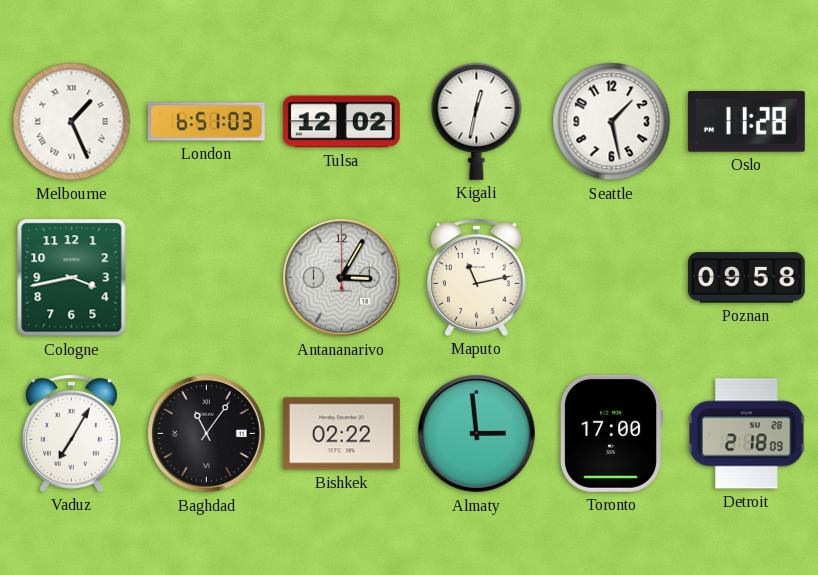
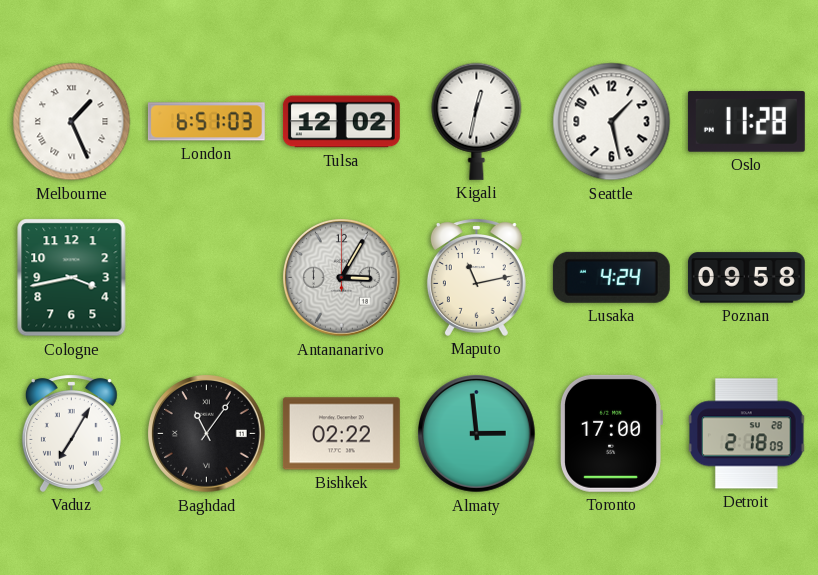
Lusaka: none -> 4:24
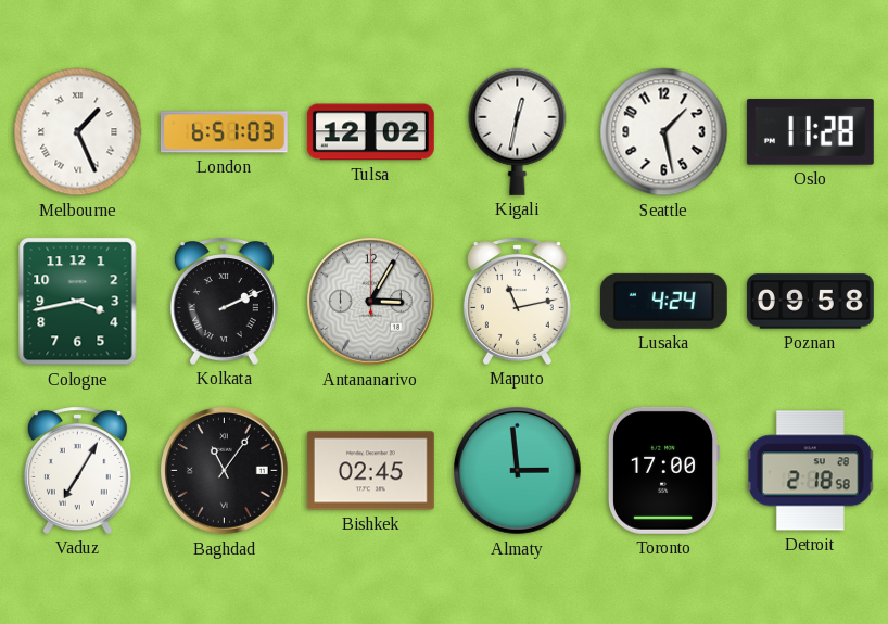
Kolkata: none -> 2:11
Bishkek: 02:22 -> 02:45
Detroit: 2:18:09 -> 2:18:58
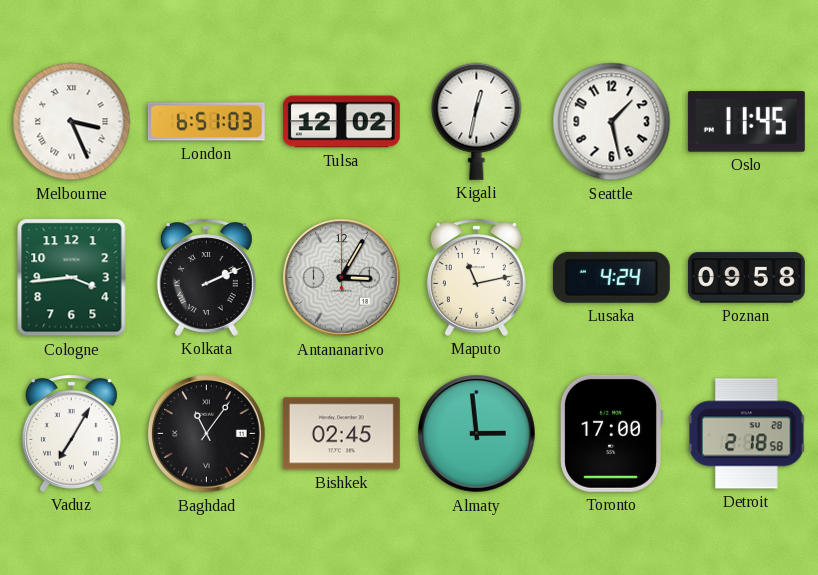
Melbourne: 1:26 -> 3:26
Oslo: 11:28 -> 11:45
Cologne: 3:43 -> 3:44
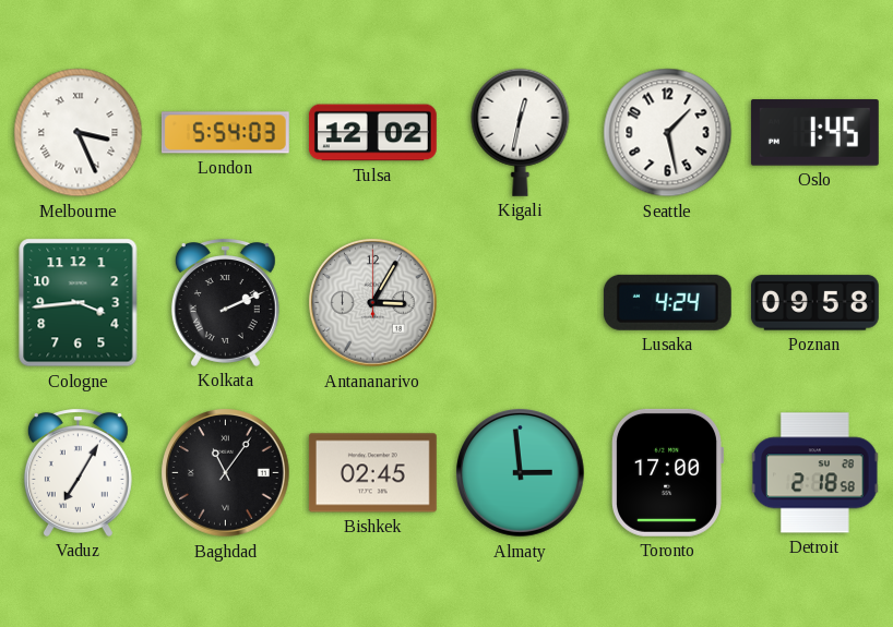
London: 6:51 -> 5:54
Oslo: 11:45 -> 1:45
Maputo: 11:13 -> none
